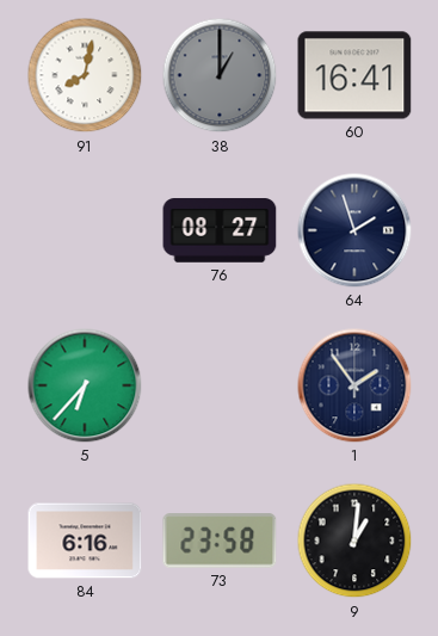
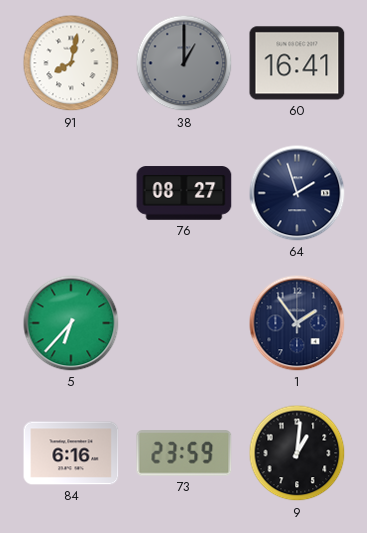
73: 23:58 -> 23:59
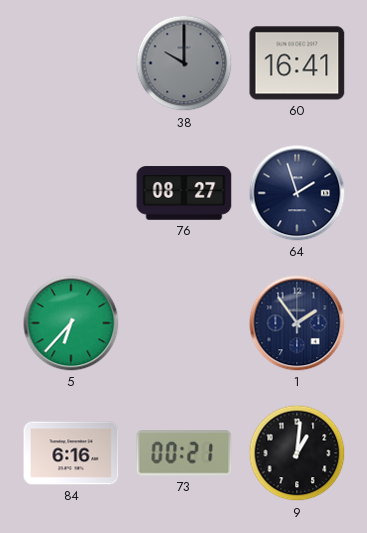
91: 8:02 -> none
38: 1:00 -> 10:00
73: 23:59 -> 00:21
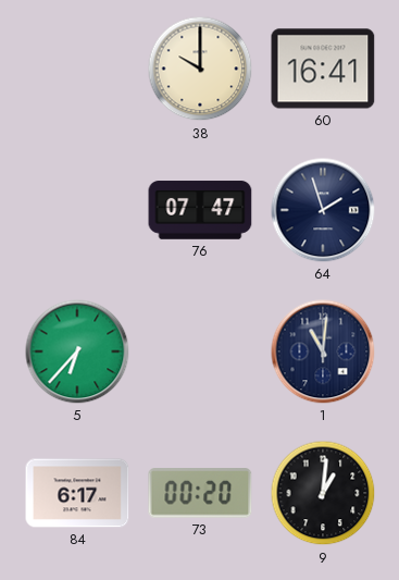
38 dial: grey -> cream
76: 08:27 -> 07:47
1: 1:54 -> 11:01
84: 6:16 -> 6:17
73: 00:21 -> 00:20
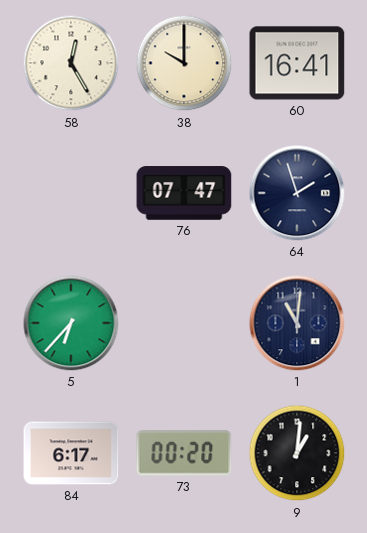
58: none -> 12:25
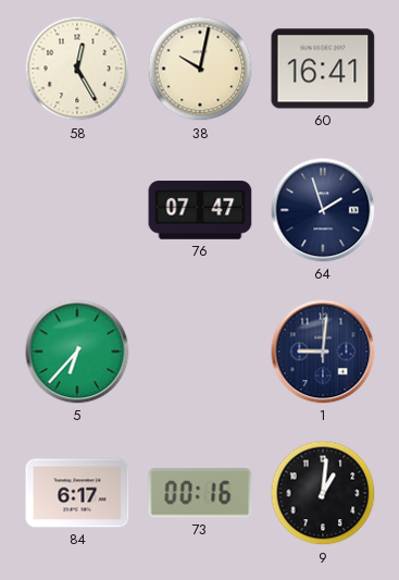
38: 10:00 -> 10:02
1: 11:01 -> 9:01
73: 00:20 -> 00:16
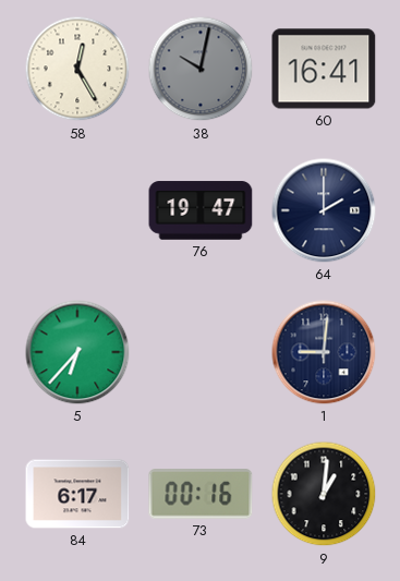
38 dial: cream -> grey
76: 07:47 -> 19:47
64: 1:57 -> 2:00
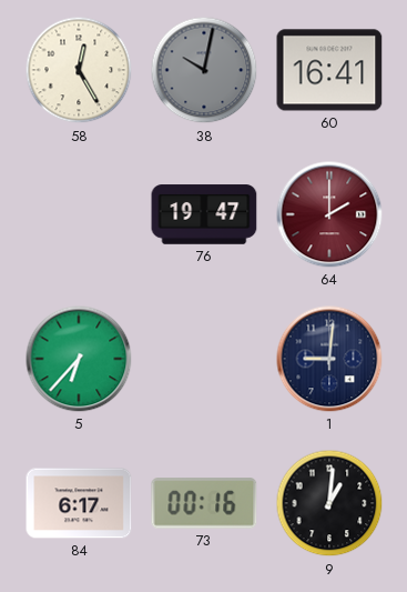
64 dial: navy -> burgundy
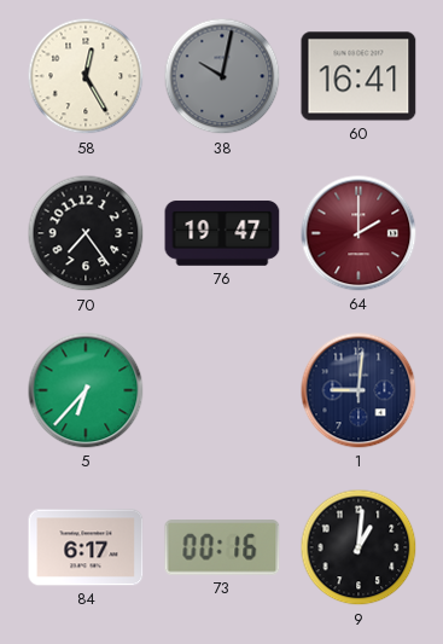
70: none -> 7:24
